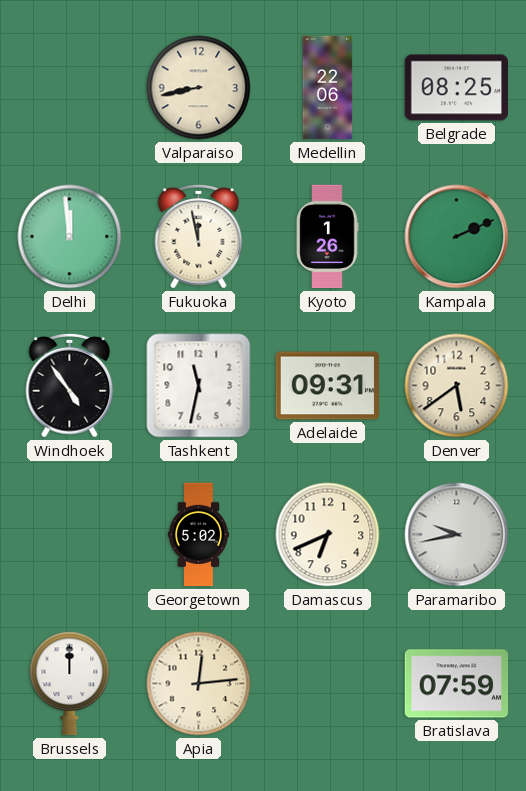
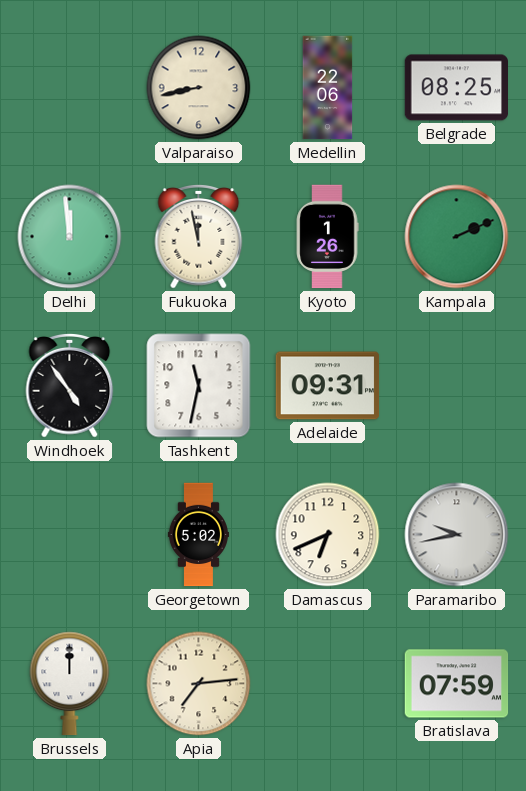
Denver: 5:39 -> none
Apia: 12:14 -> 7:14
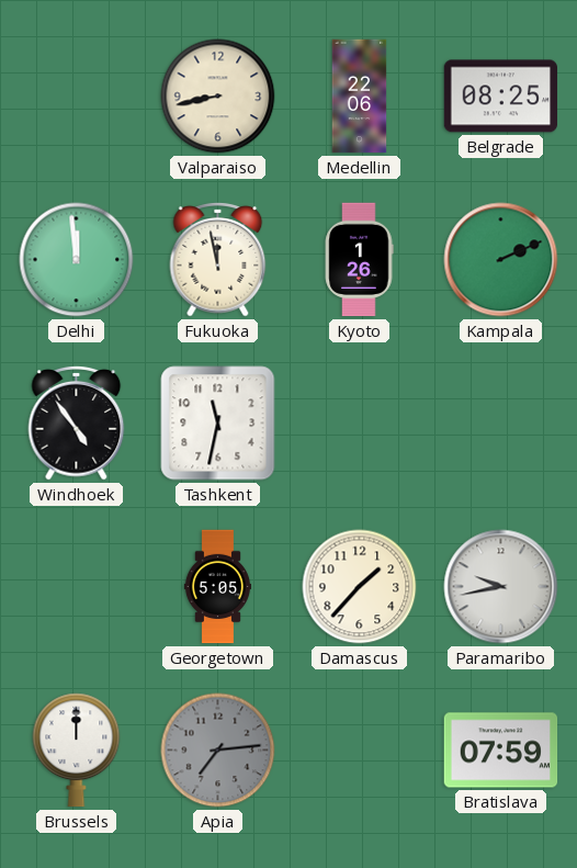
Adelaide: 09:31 -> none
Georgetown: 5:02 -> 5:05
Damascus: 6:41 -> 1:37
Apia dial: cream -> grey
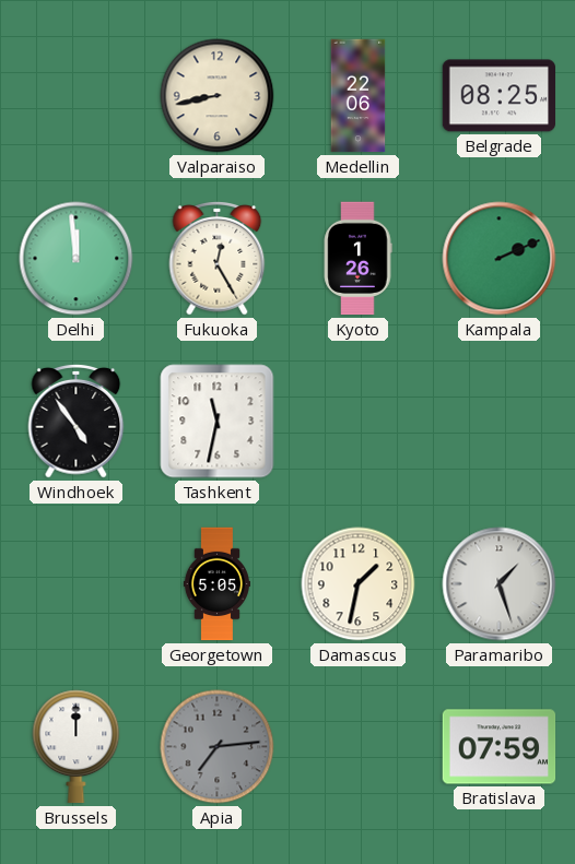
Fukuoka: 11:58 -> 12:25
Damascus: 1:37 -> 1:32
Paramaribo: 9:43 -> 1:27
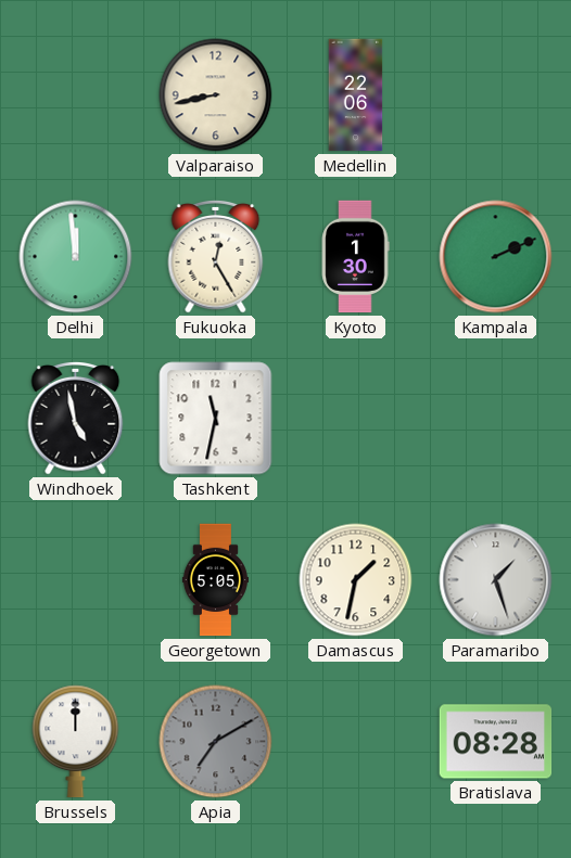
Belgrade: 08:25 -> none
Kyoto: 1:26 -> 1:30
Windhoek: 4:54 -> 4:58
Apia: 7:14 -> 7:10
Bratislava: 07:59 -> 08:28
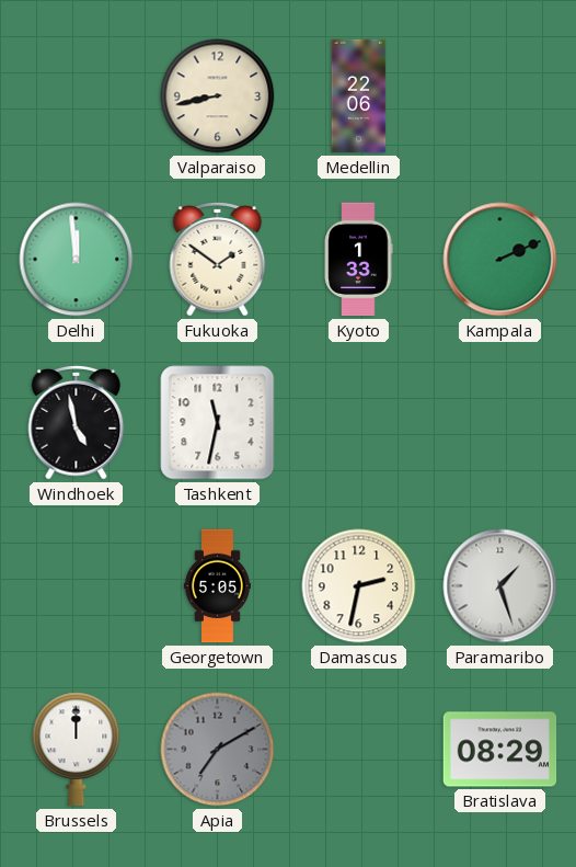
Fukuoka: 12:25 -> 1:51
Kyoto: 1:30 -> 1:33
Damascus: 1:32 -> 2:32
Bratislava: 08:28 -> 08:29
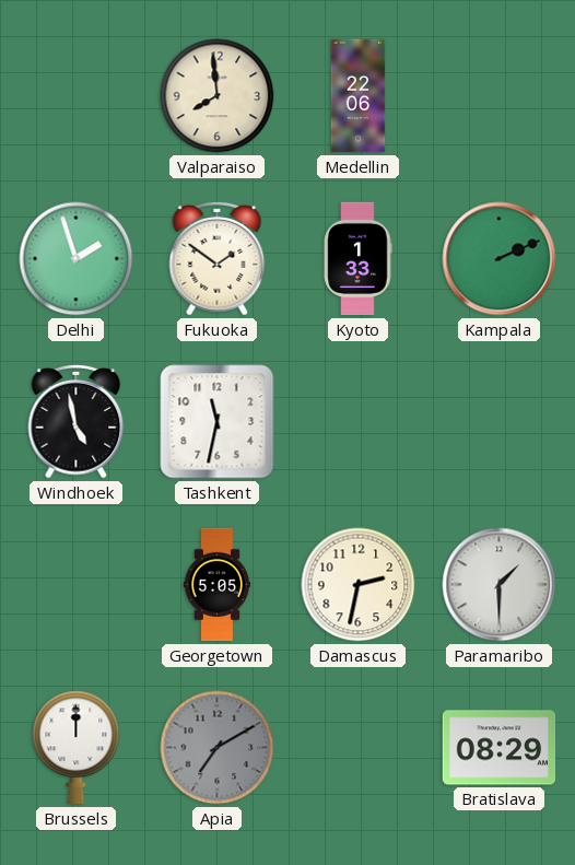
Valparaiso: 8:43 -> 7:59
Delhi: 11:59 -> 1:57
Paramaribo: 1:27 -> 1:30
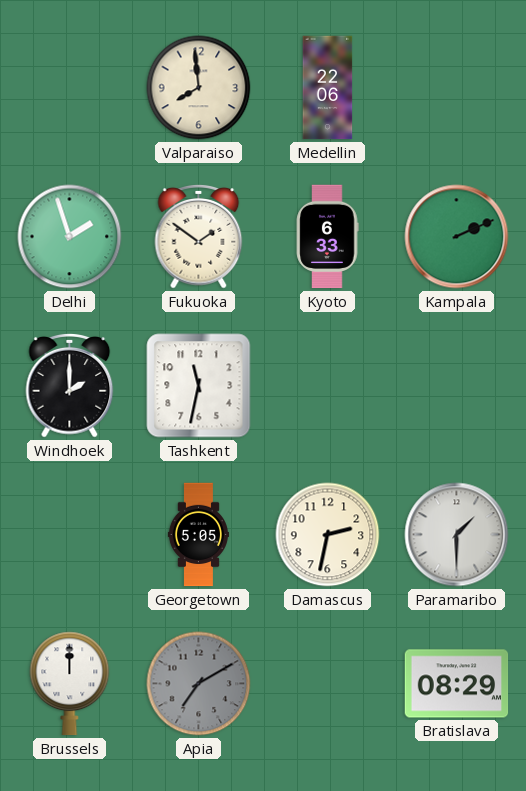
Kyoto: 1:33 -> 6:33
Windhoek: 4:58 -> 2:00
